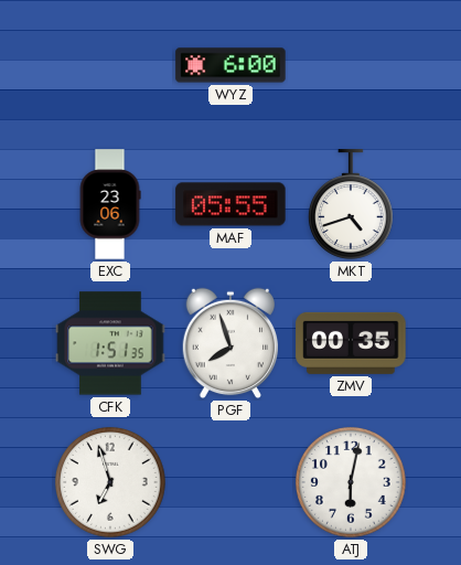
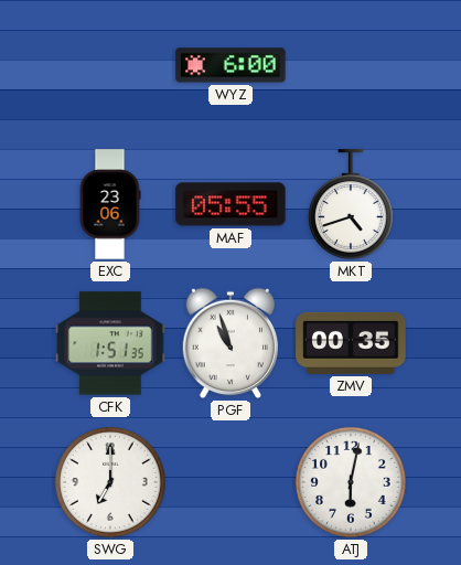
PGF: 7:57 -> 10:57
SWG: 6:57 -> 7:00
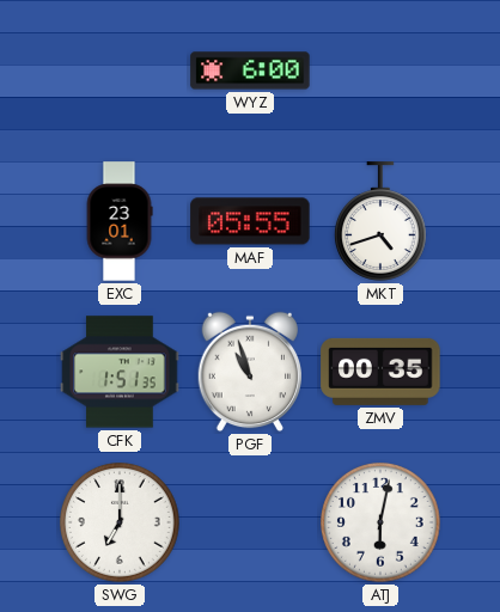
EXC: 23:06 -> 23:01
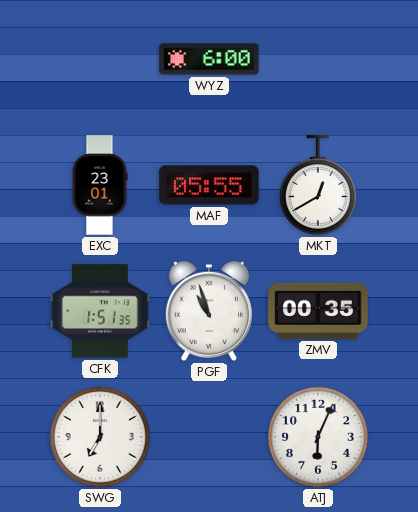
MKT: 4:42 -> 12:40
ATJ: 6:02 -> 6:04
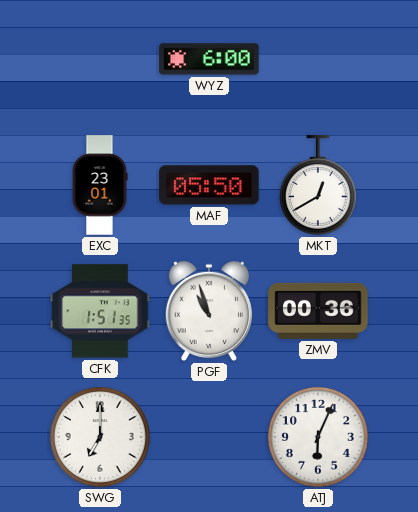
MAF: 05:55 -> 05:50
ZMV: 00:35 -> 00:36
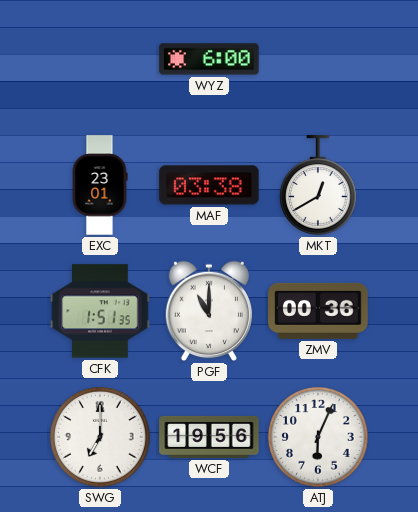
MAF: 05:50 -> 03:38
PGF: 10:57 -> 11:00
WCF: none -> 19:56
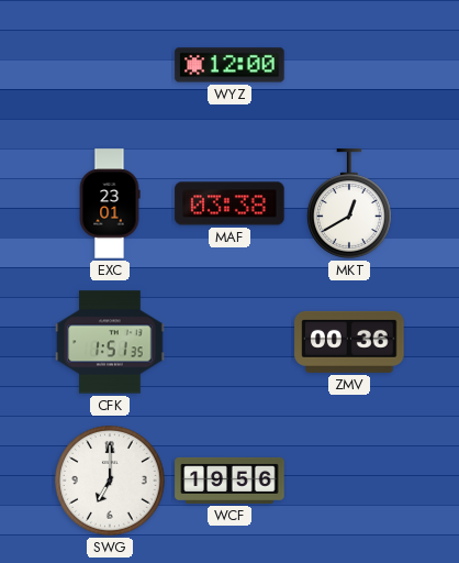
WYZ: 6:00 -> 12:00
PGF: 11:00 -> none
ATJ: 6:04 -> none
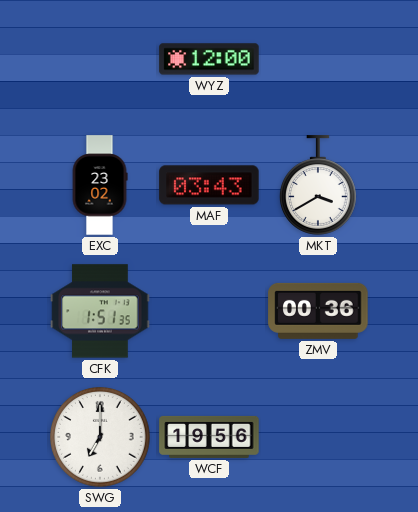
EXC: 23:01 -> 23:02
MAF: 03:38 -> 03:43
MKT: 12:40 -> 3:40
